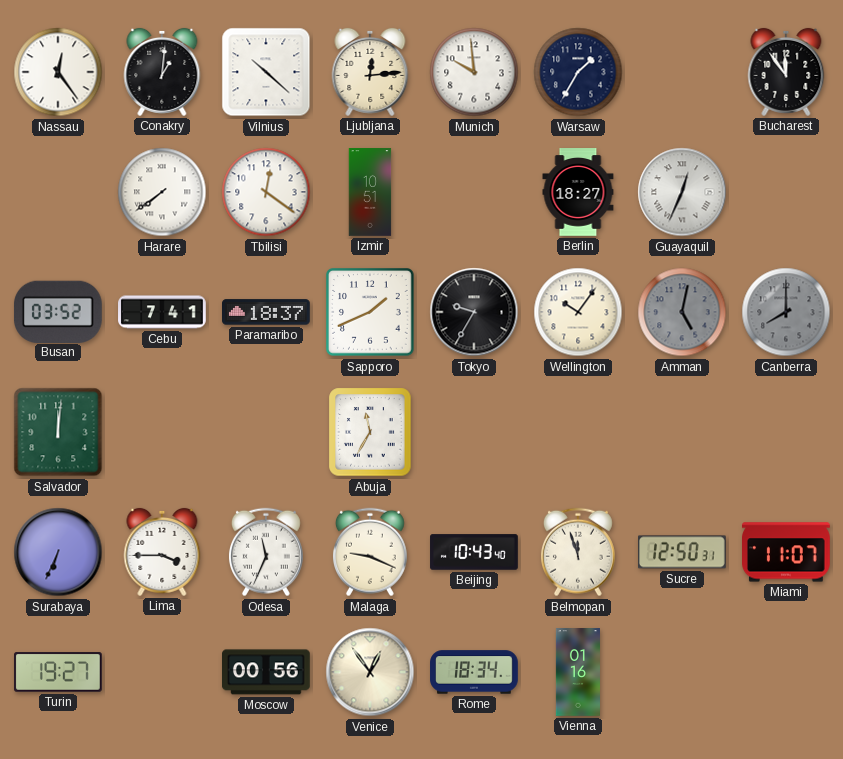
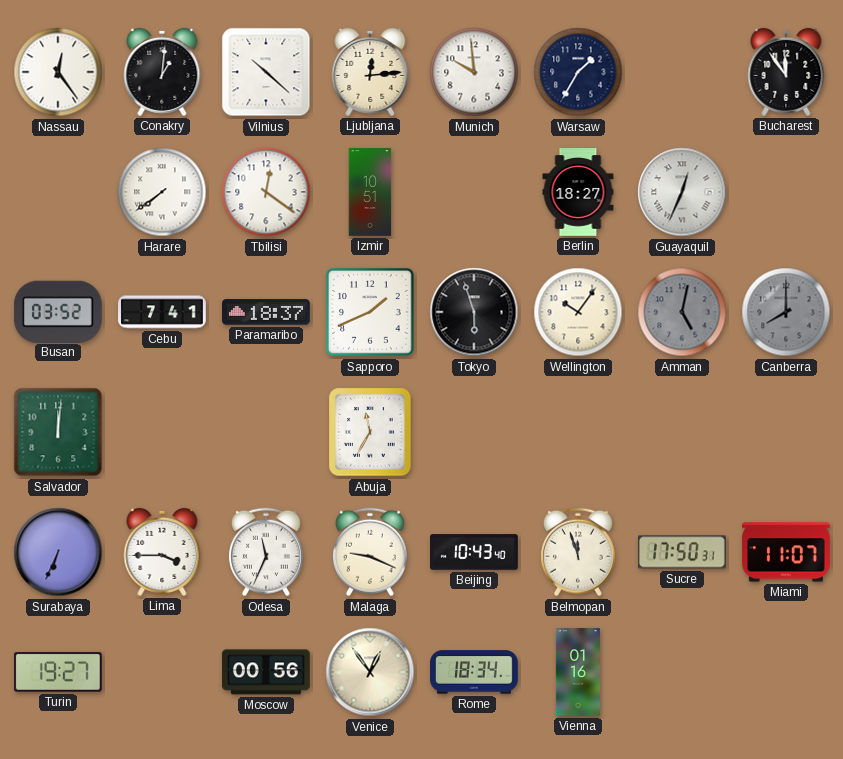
Tokyo: 9:35 -> 5:57
Sucre: 12:50 -> 17:50
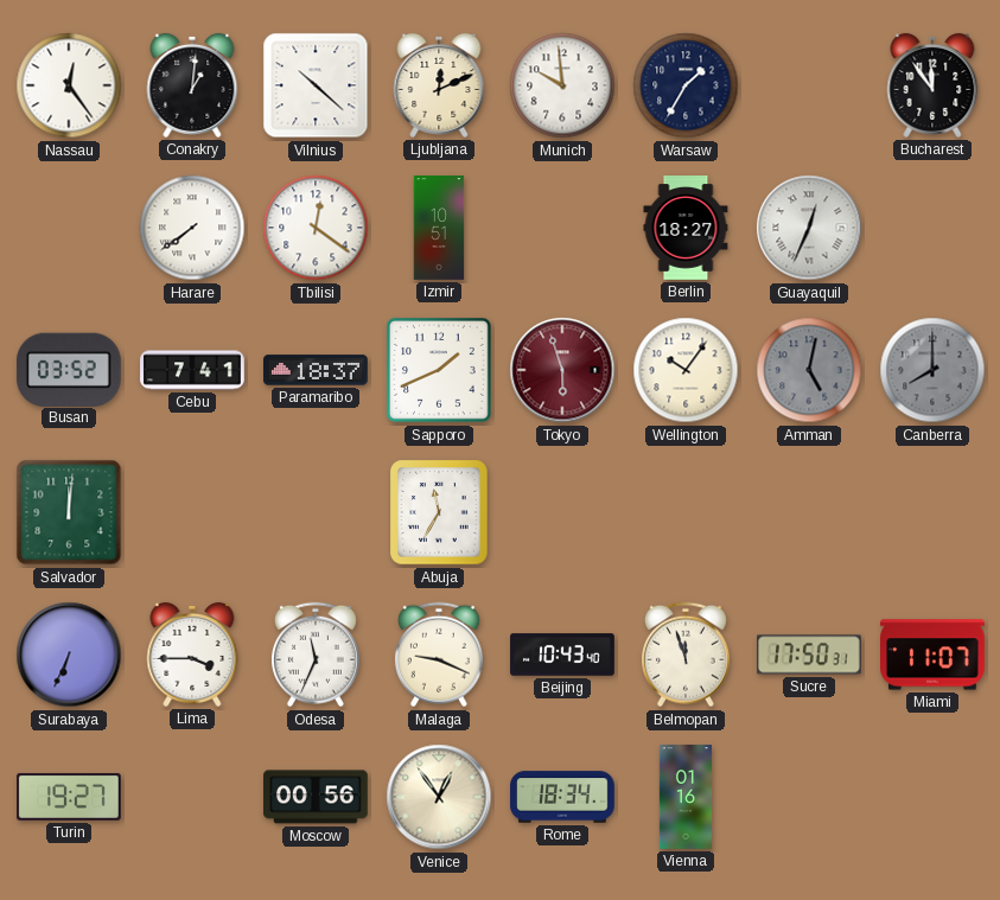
Ljubljana: 12:14 -> 12:11
Tokyo dial: black -> burgundy
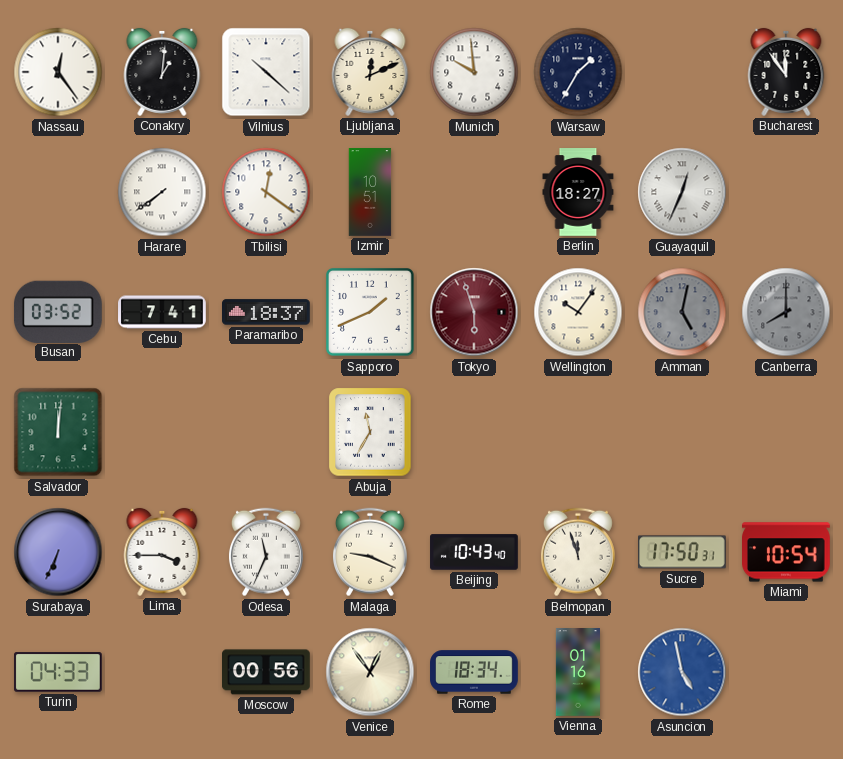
Miami: 11:07 -> 10:54
Turin: 19:27 -> 04:33
Asuncion: none -> 4:58
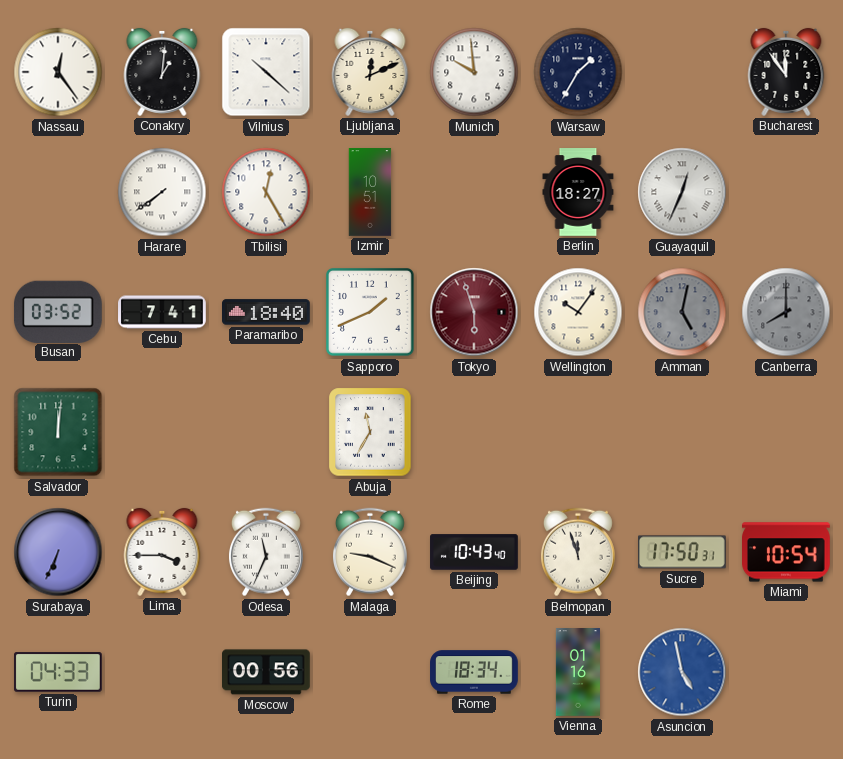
Tbilisi: 12:21 -> 12:25
Paramaribo: 18:37 -> 18:40
Venice: 12:54 -> none
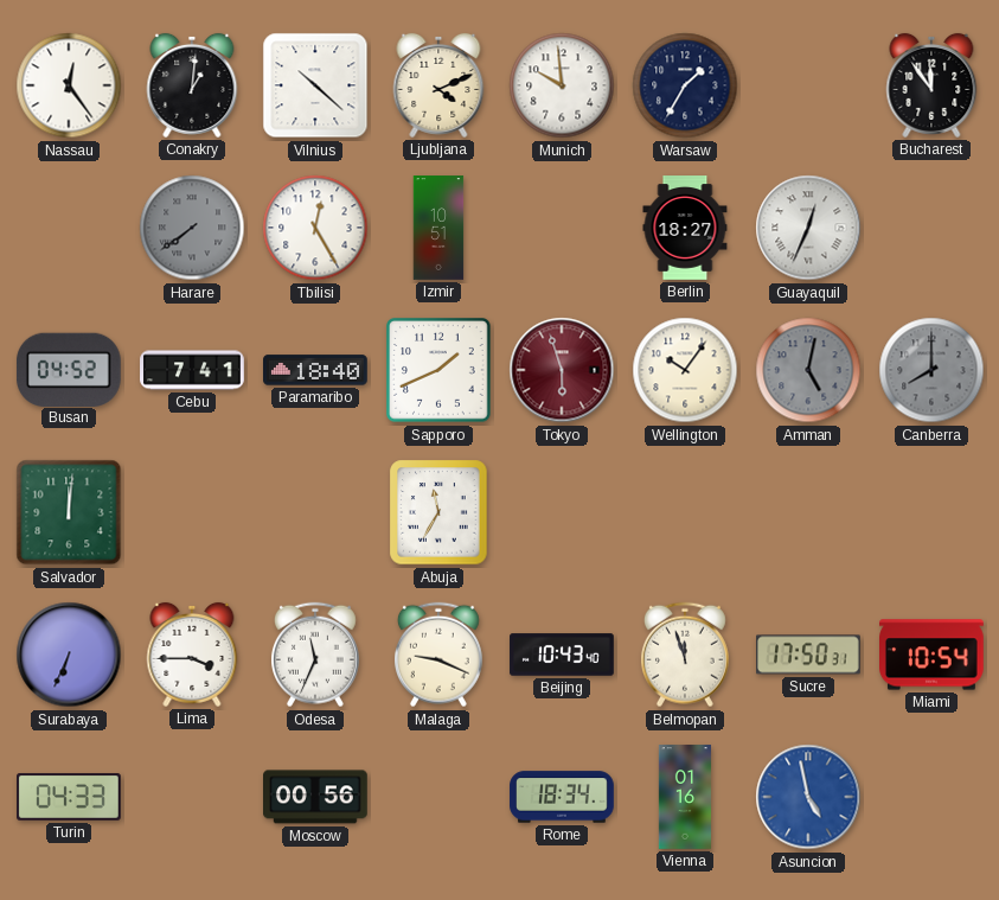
Ljubljana: 12:11 -> 4:11
Harare dial: white -> grey
Busan: 03:52 -> 04:52
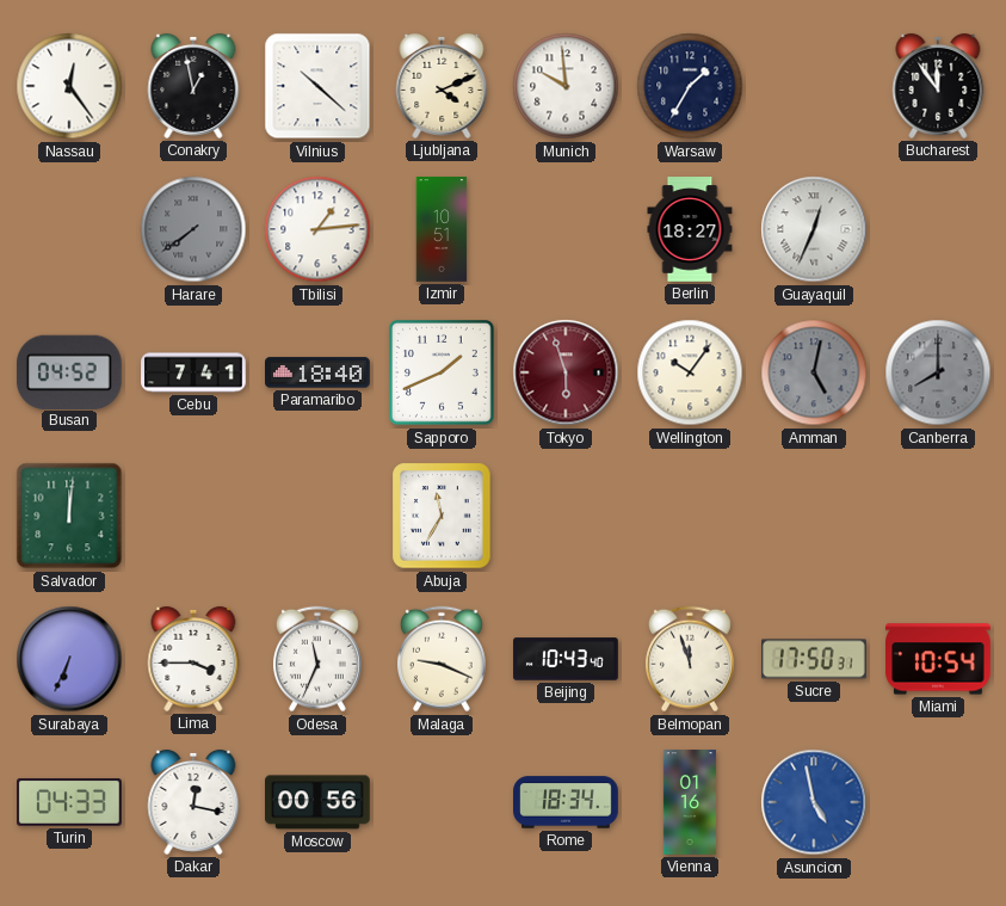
Conakry: 1:01 -> 12:58
Tbilisi: 12:25 -> 1:14
Dakar: none -> 12:17
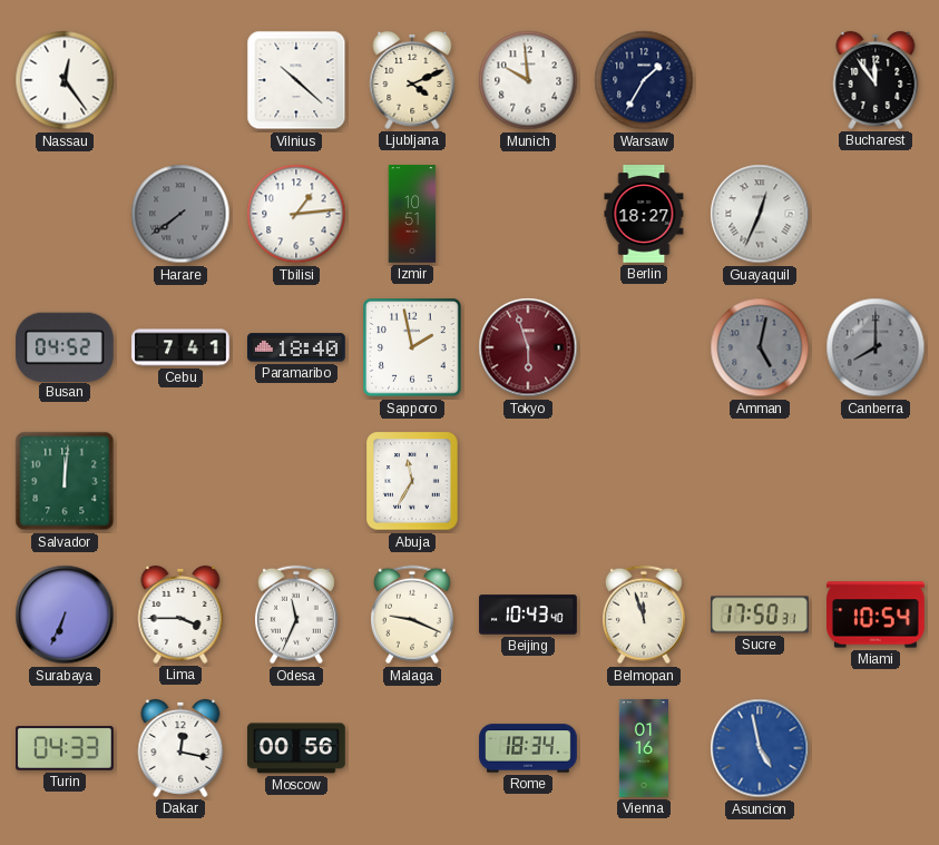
Conakry: 12:58 -> none
Sapporo: 1:41 -> 1:58
Wellington: 10:06 -> none
